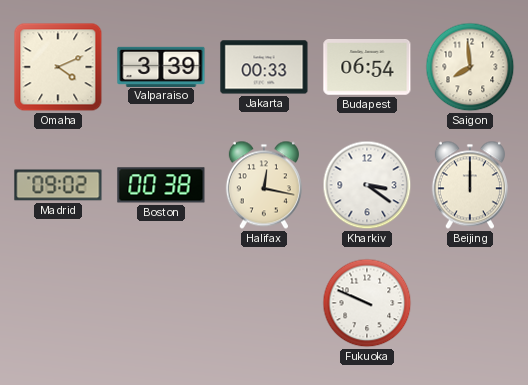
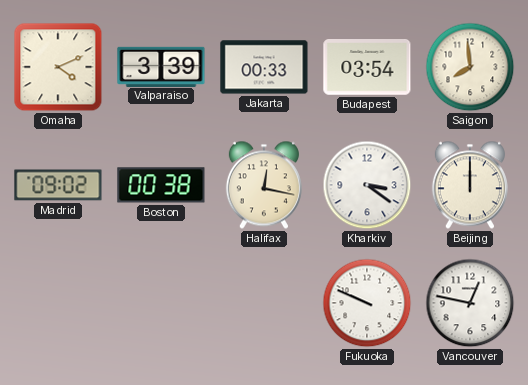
Budapest: 06:54 -> 03:54
Vancouver: none -> 12:47
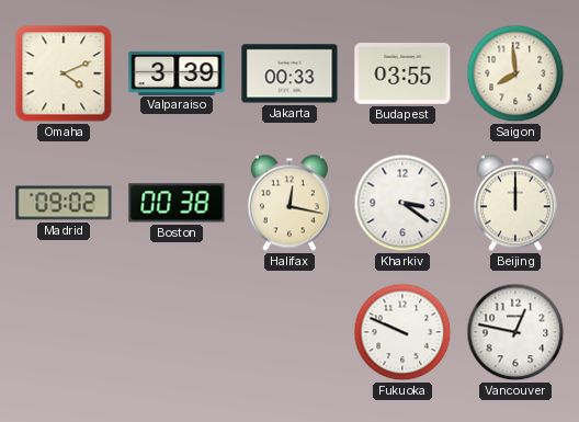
Budapest: 03:54 -> 03:55
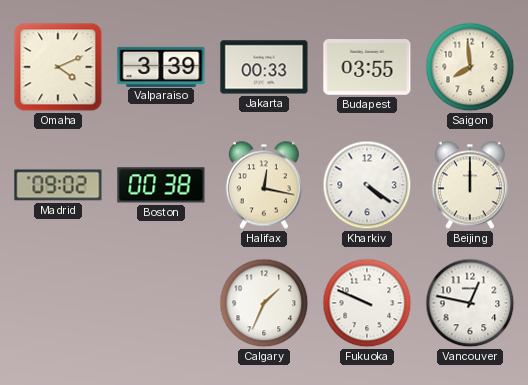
Kharkiv: 3:21 -> 4:21
Calgary: none -> 1:34
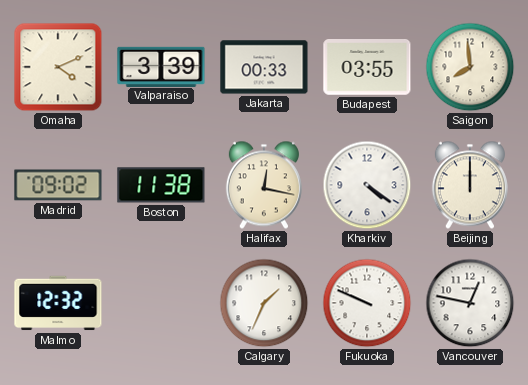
Boston: 00:38 -> 11:38
Malmo: none -> 12:32
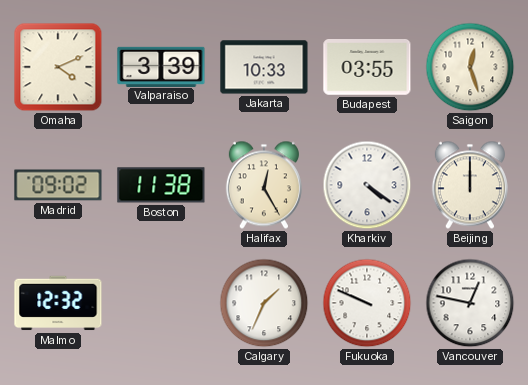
Jakarta: 00:33 -> 10:33
Saigon: 7:59 -> 12:27
Halifax: 12:17 -> 12:25
